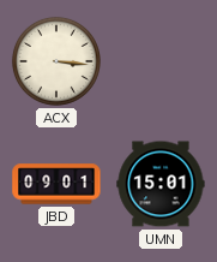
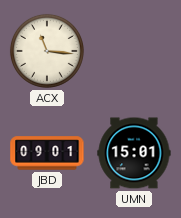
ACX: 3:16 -> 11:16
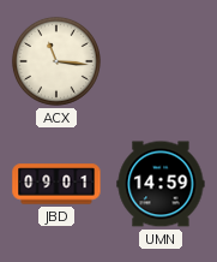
UMN: 15:01 -> 14:59
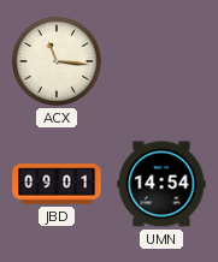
UMN: 14:59 -> 14:54
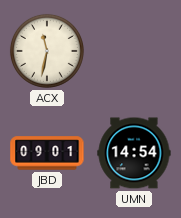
ACX: 11:16 -> 11:32
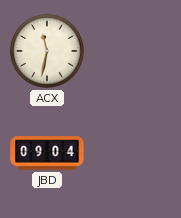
JBD: 09:01 -> 09:04
UMN: 14:54 -> none
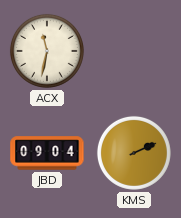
KMS: none -> 2:11
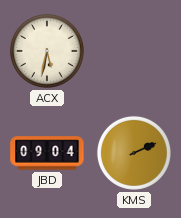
ACX: 11:32 -> 5:32
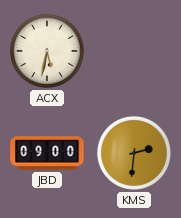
JBD: 09:04 -> 09:00
KMS: 2:11 -> 2:31
